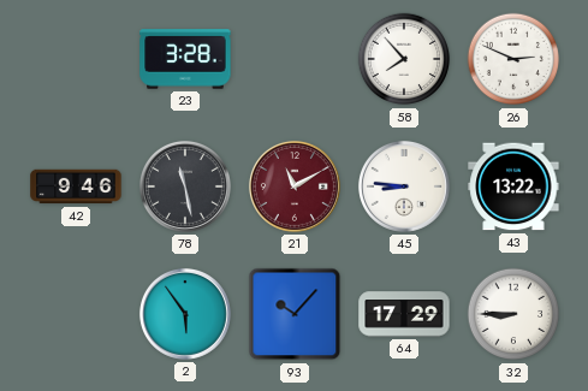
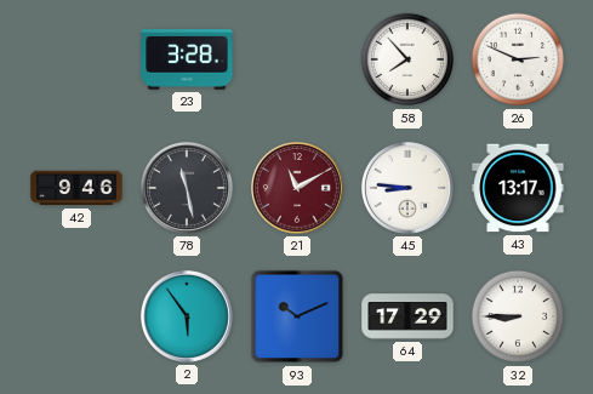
43: 13:22 -> 13:17
93: 10:07 -> 10:11
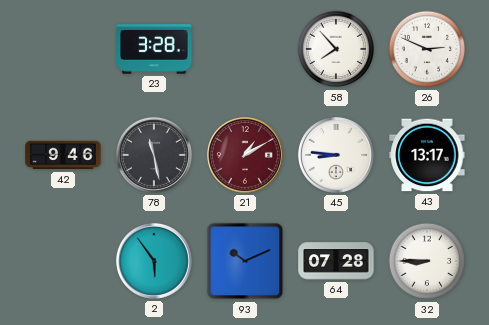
21: 11:10 -> 1:10
64: 17:29 -> 07:28
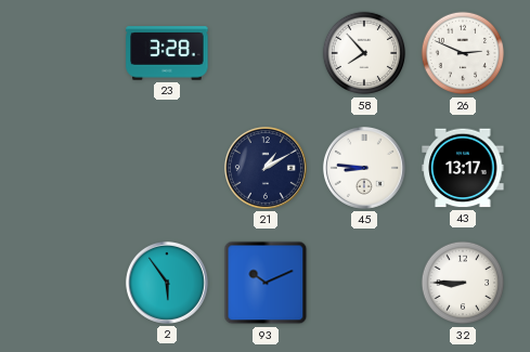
42: 9:46 -> none
78: 11:28 -> none
21 dial: burgundy -> navy
64: 07:28 -> none
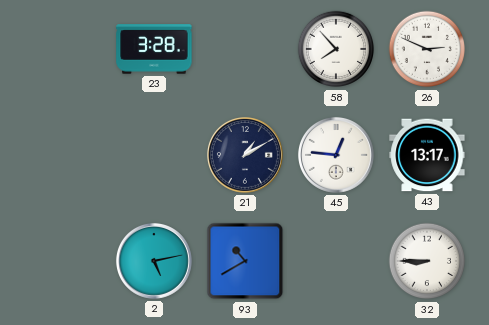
45: 8:46 -> 12:46
2: 5:54 -> 5:13
93: 10:11 -> 10:40
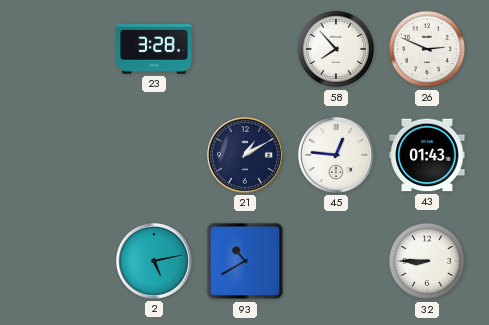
43: 13:17 -> 01:43
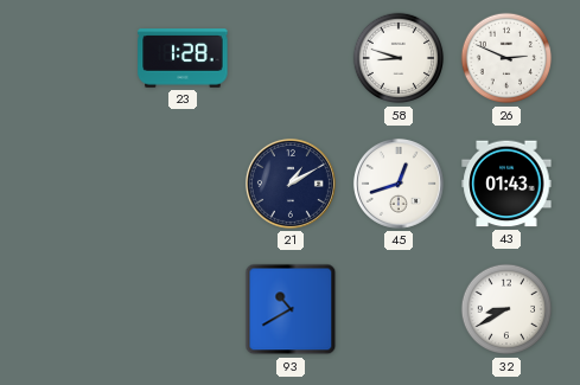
23: 3:28 -> 1:28
58: 7:53 -> 8:48
45: 12:46 -> 12:42
2: 5:13 -> none
32: 8:45 -> 8:40
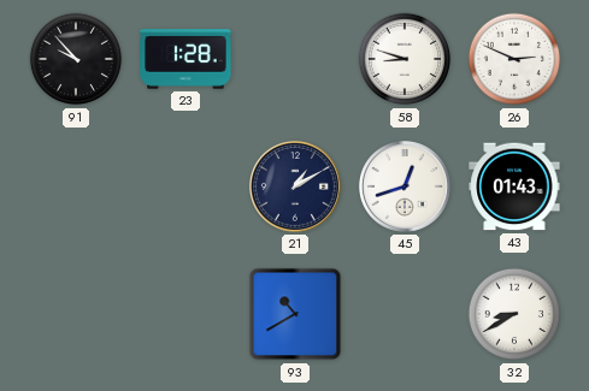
91: none -> 9:53
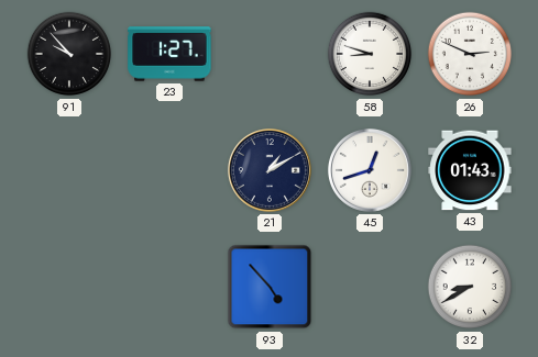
23: 1:28 -> 1:27
93: 10:40 -> 4:53
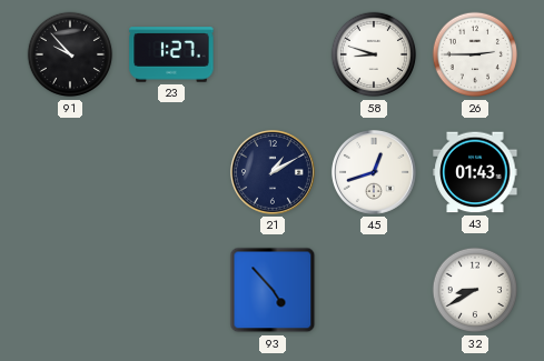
26: 2:49 -> 2:45
